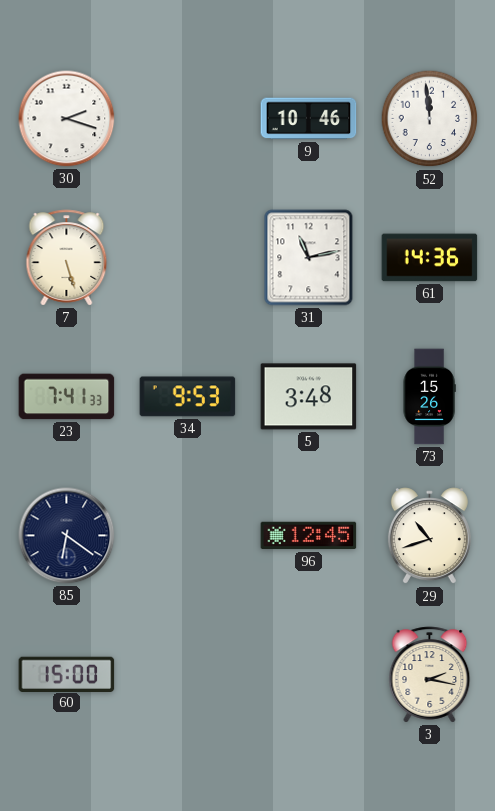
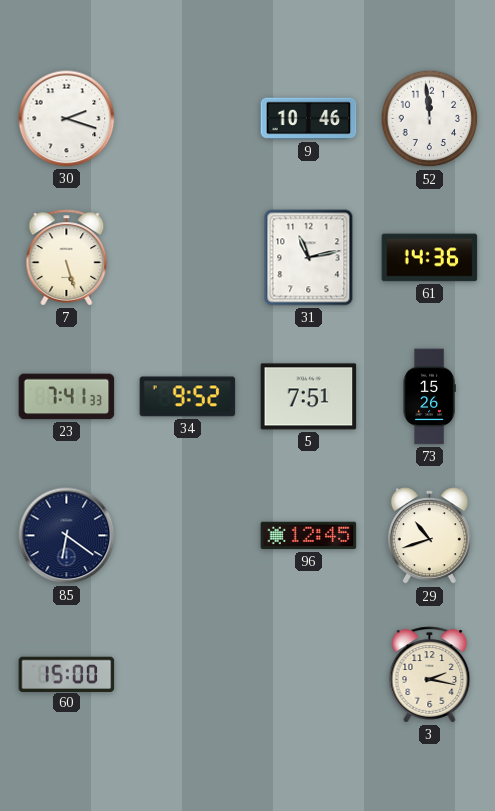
34: 9:53 -> 9:52
5: 3:48 -> 7:51
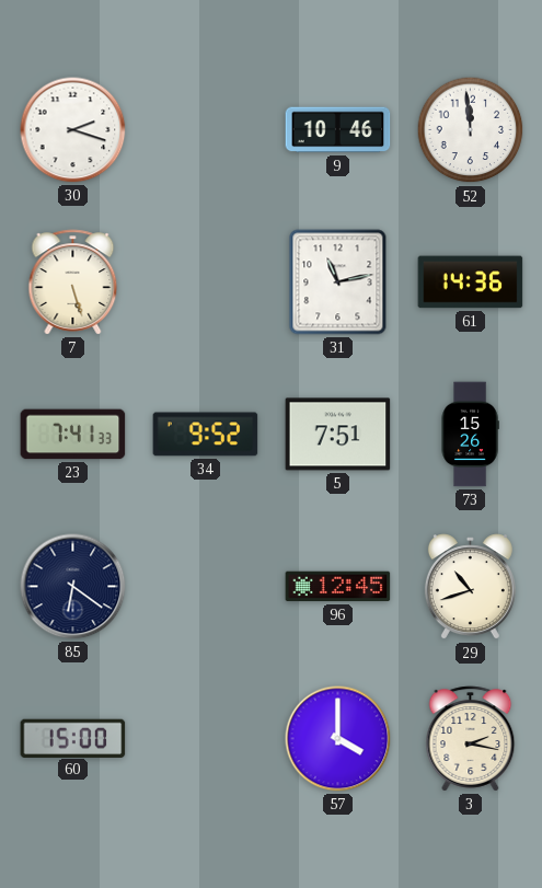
57: none -> 4:00
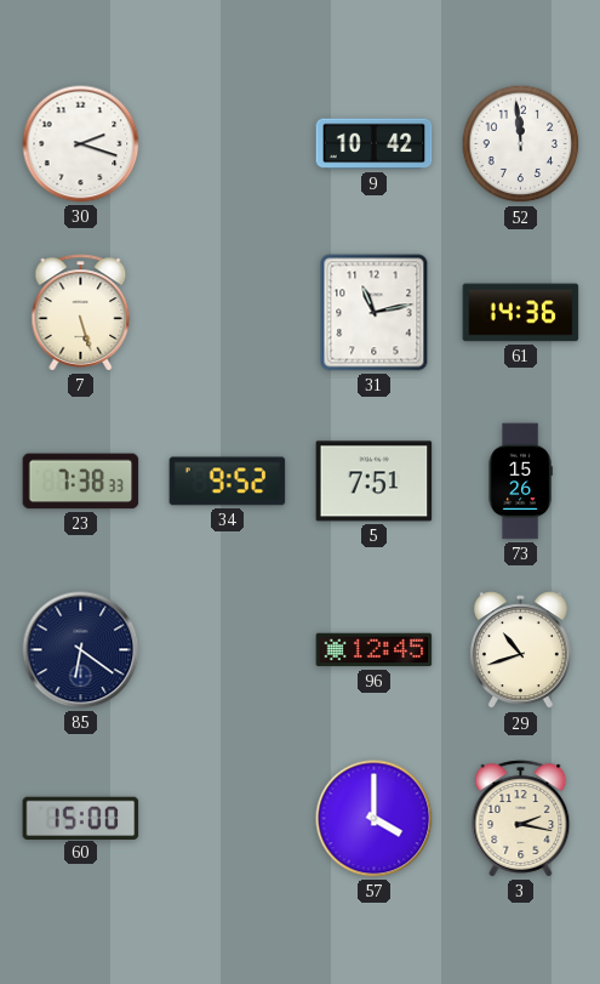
9: 10:46 -> 10:42
23: 7:41 -> 7:38
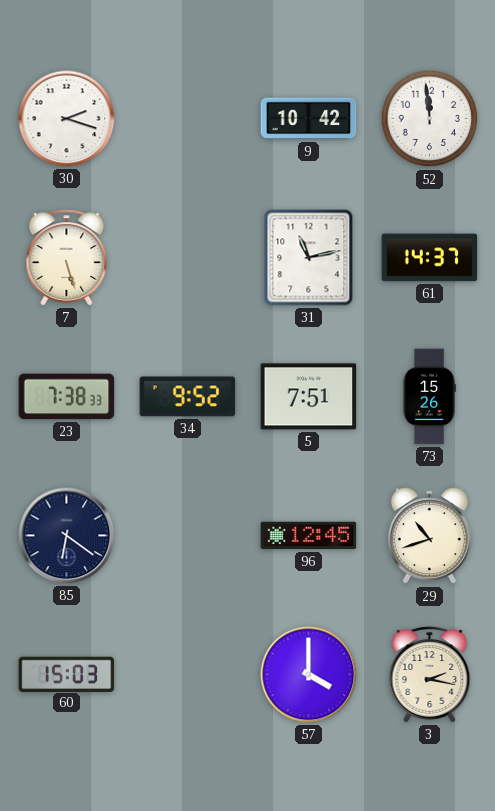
61: 14:36 -> 14:37
60: 15:00 -> 15:03
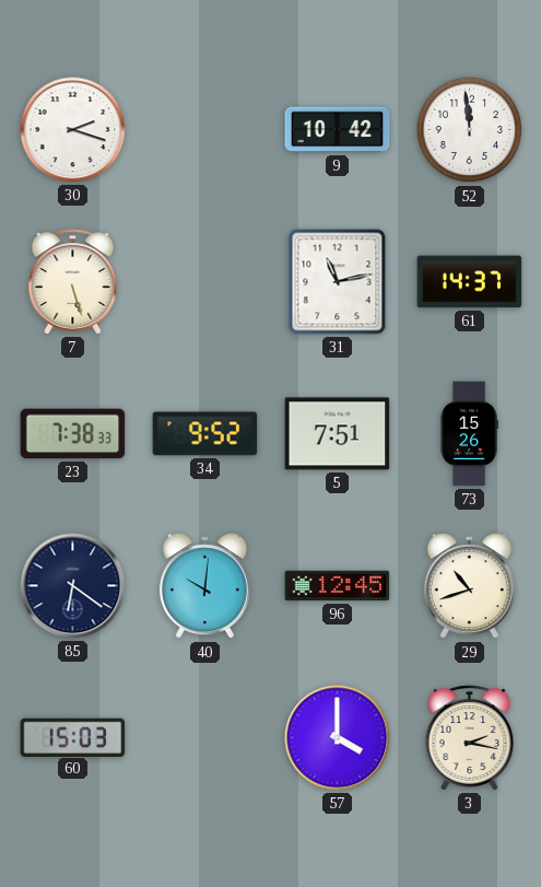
40: none -> 10:01
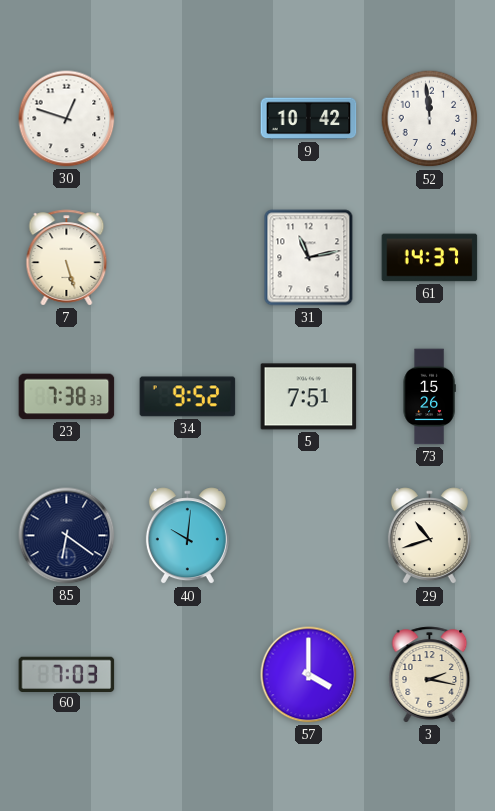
30: 2:18 -> 12:48
96: 12:45 -> none
60: 15:03 -> 7:03
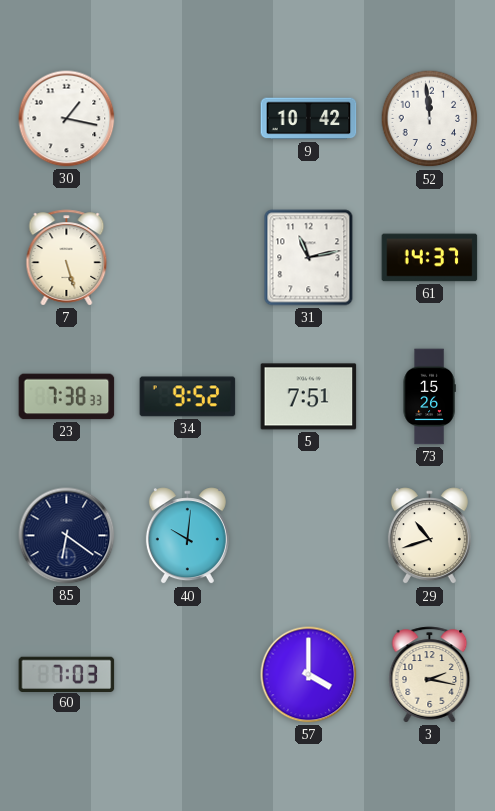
30: 12:48 -> 1:17
